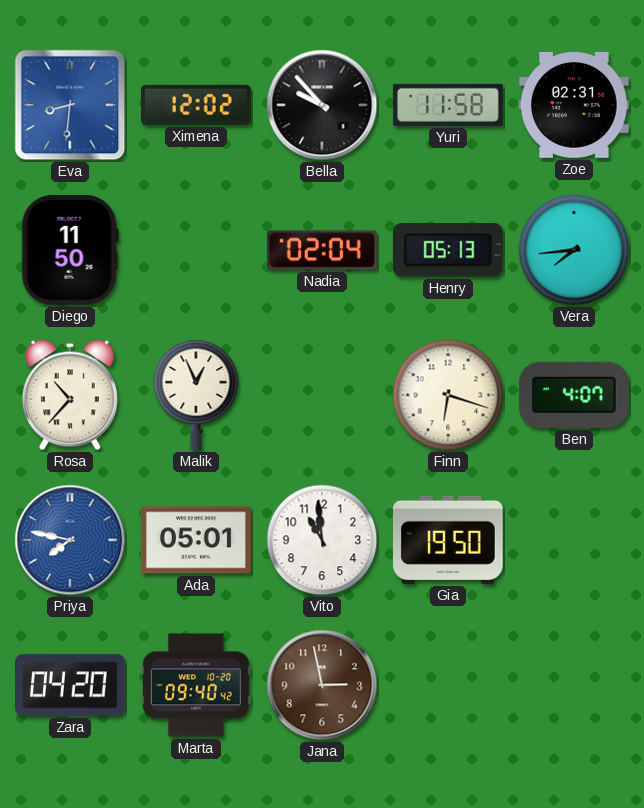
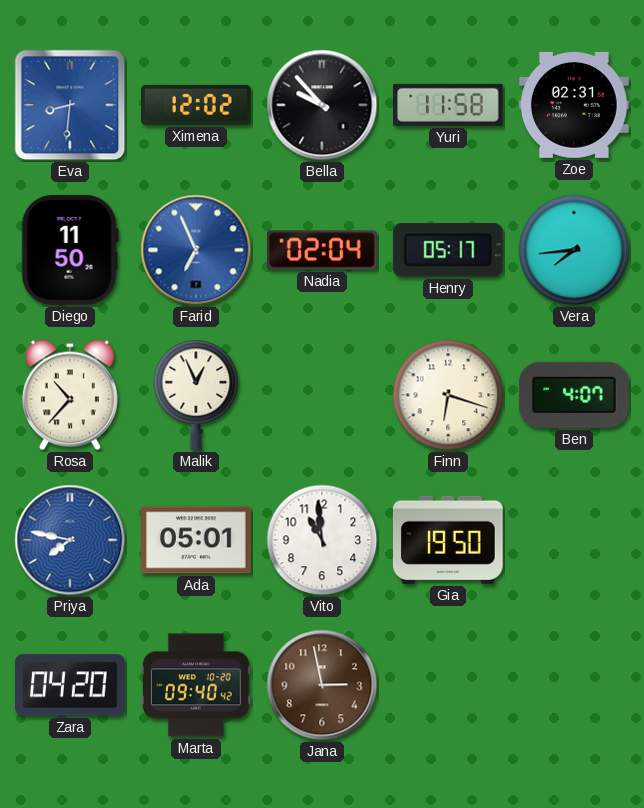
Farid: none -> 6:56
Henry: 05:13 -> 05:17
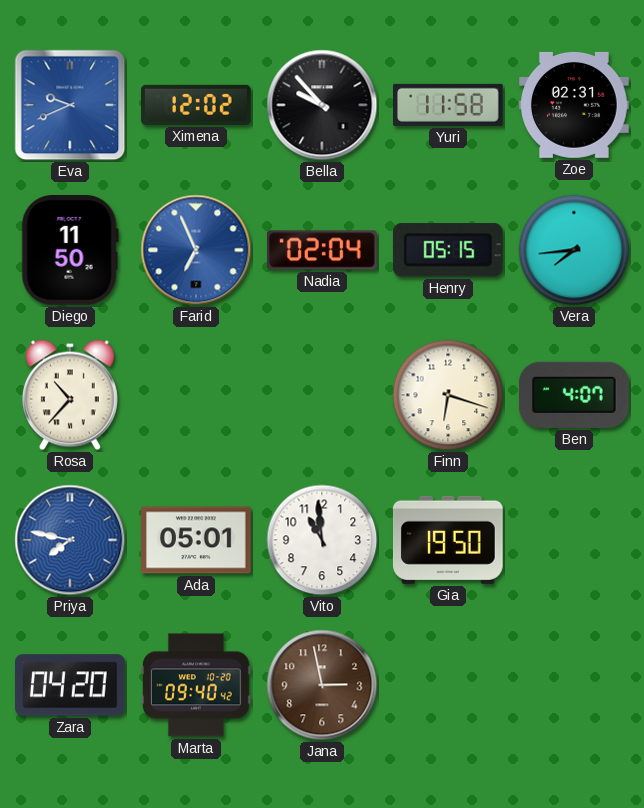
Eva: 8:31 -> 9:41
Henry: 05:17 -> 05:15
Malik: 12:56 -> none
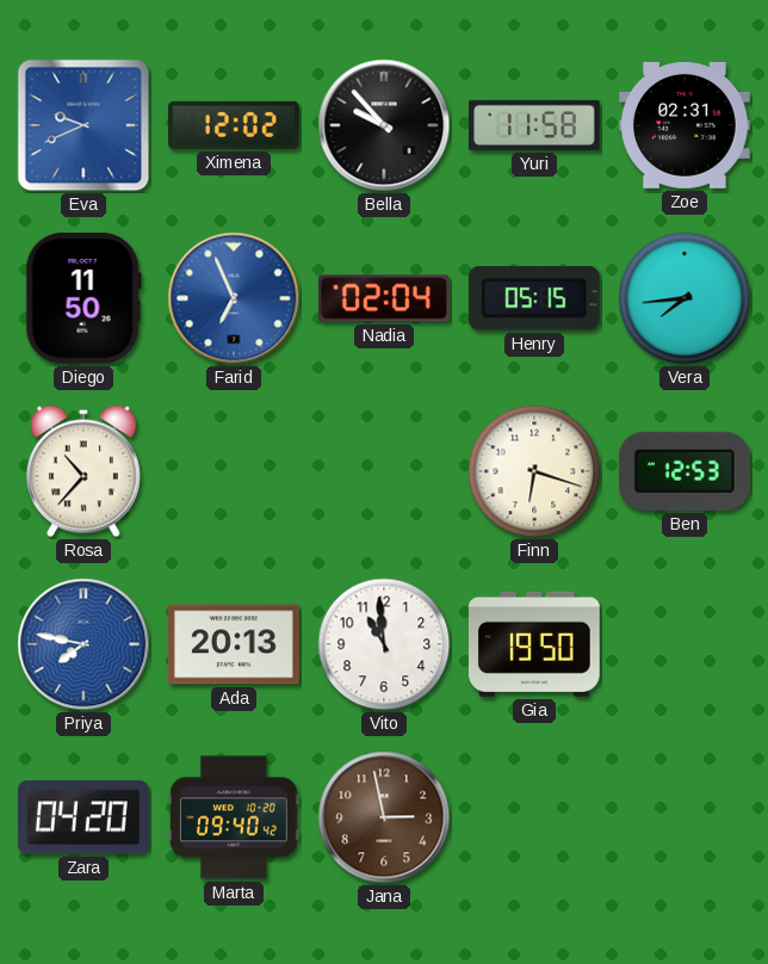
Ben: 4:07 -> 12:53
Ada: 05:01 -> 20:13
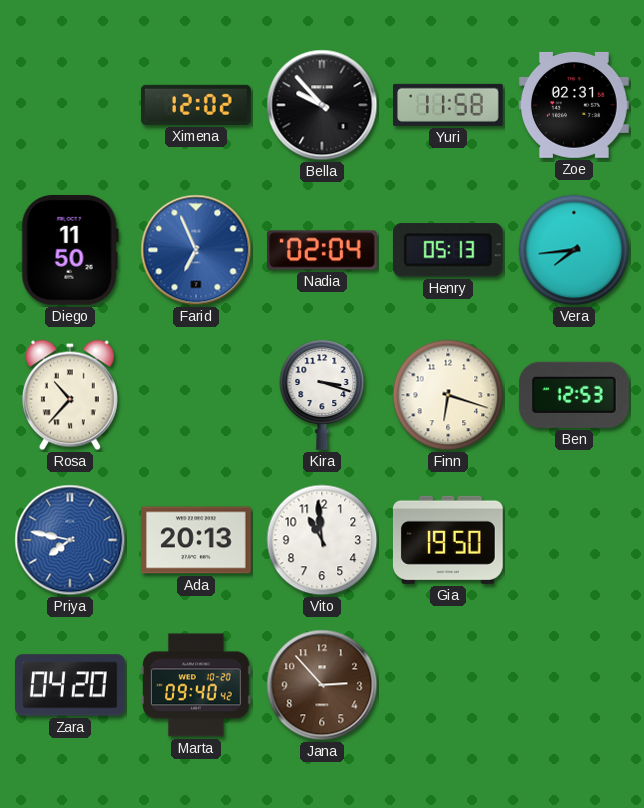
Eva: 9:41 -> none
Henry: 05:15 -> 05:13
Kira: none -> 3:18
Jana: 2:58 -> 2:53
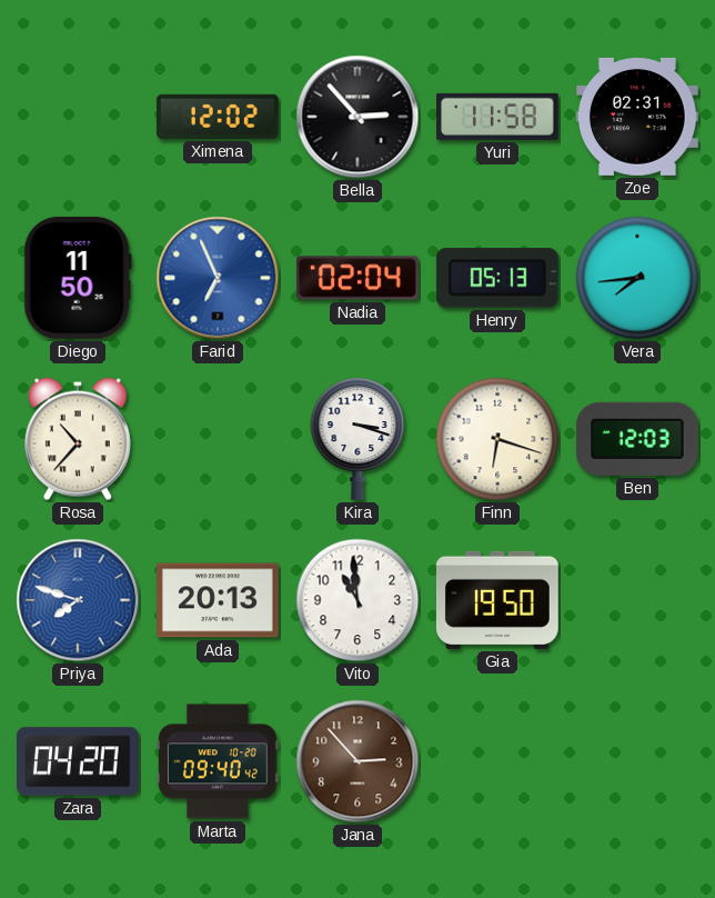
Bella: 9:53 -> 2:53
Ben: 12:53 -> 12:03
Priya: 7:47 -> 7:48
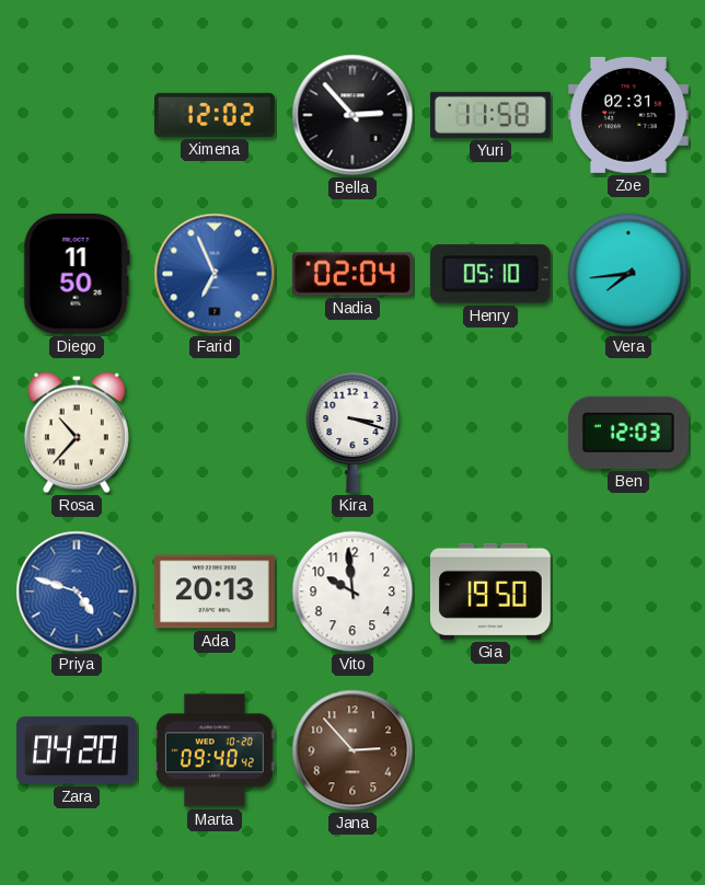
Henry: 05:13 -> 05:10
Finn: 6:18 -> none
Priya: 7:48 -> 4:48
Vito: 10:59 -> 9:59
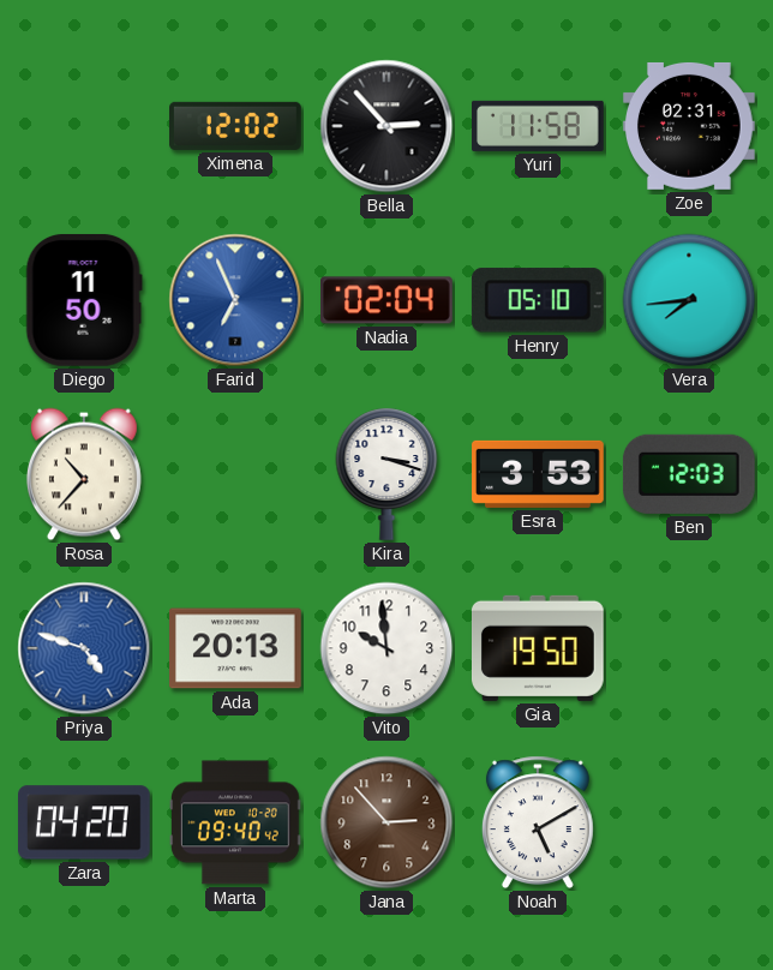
Esra: none -> 3:53
Noah: none -> 5:10
